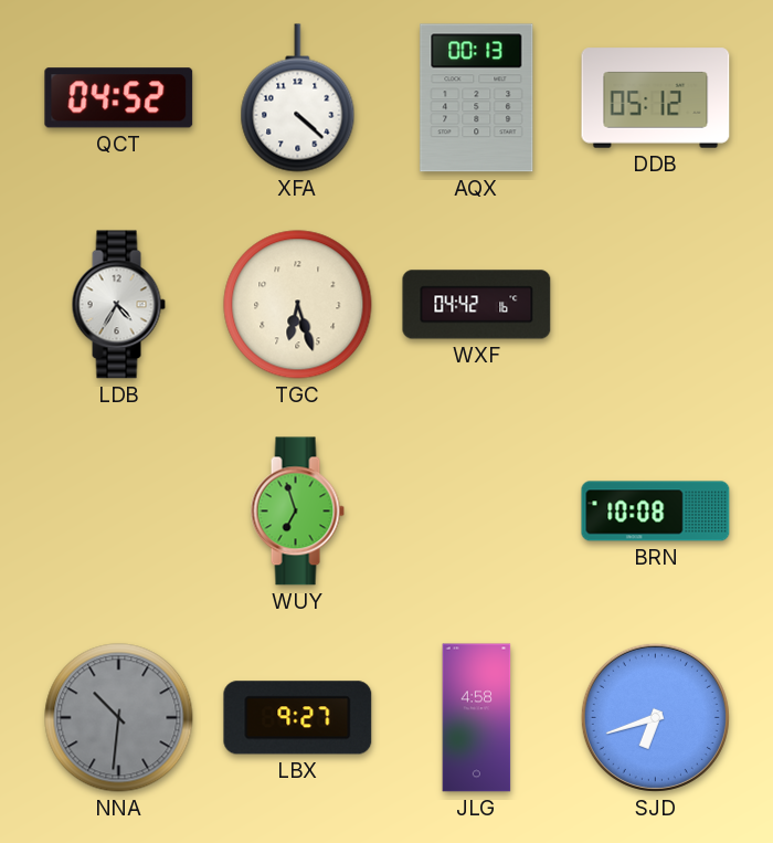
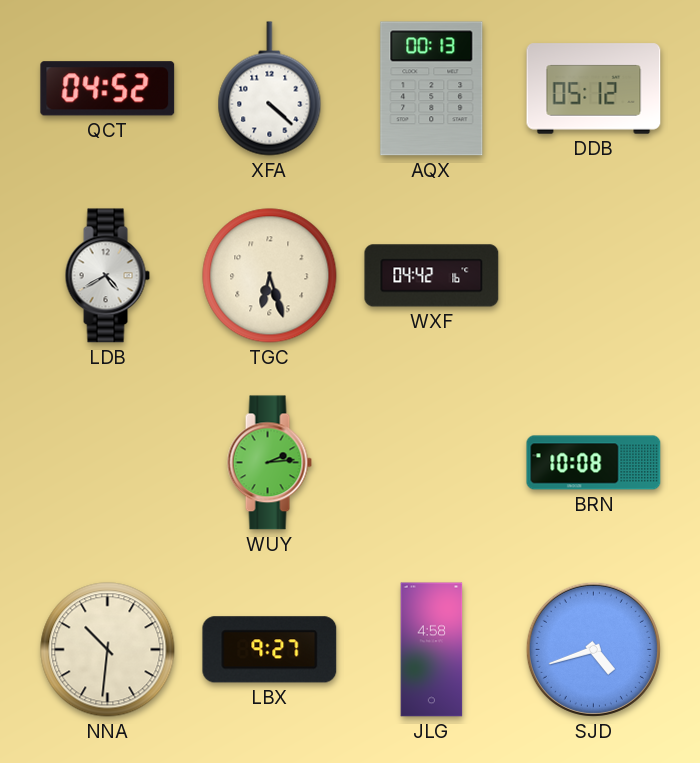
LDB: 4:35 -> 4:40
WUY: 6:57 -> 2:14
NNA dial: grey -> cream
SJD: 6:42 -> 4:42
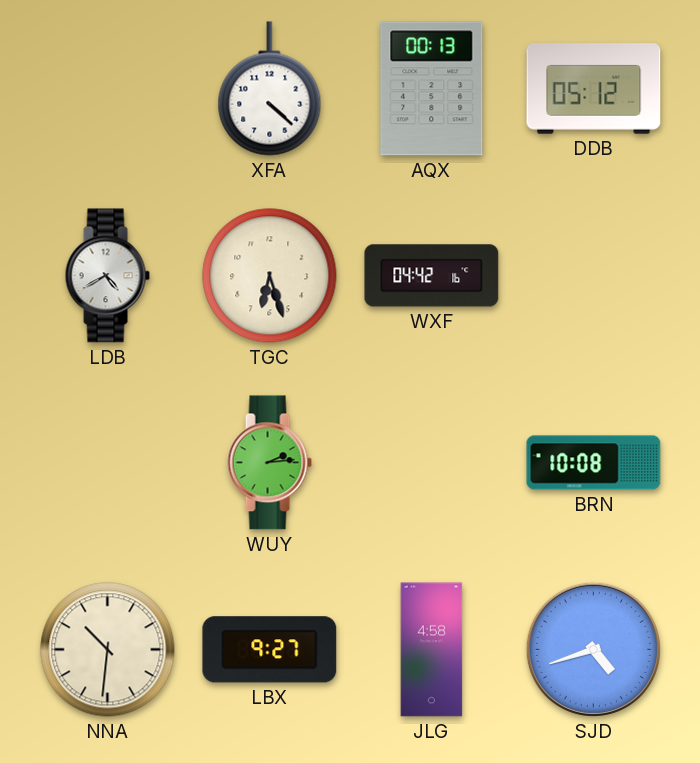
QCT: 04:52 -> none
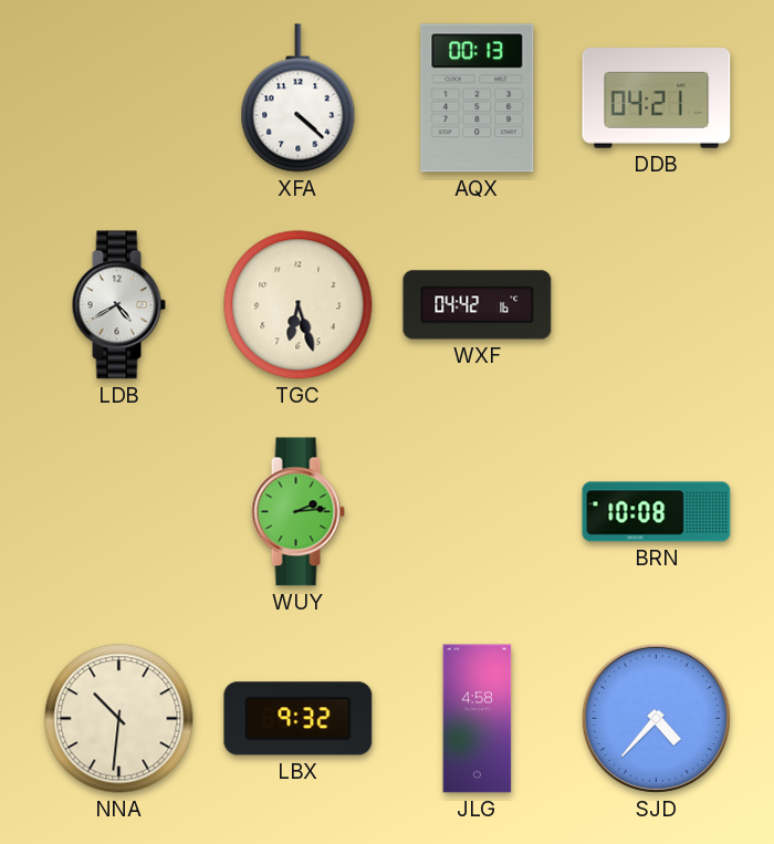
DDB: 05:12 -> 04:21
LBX: 9:27 -> 9:32
SJD: 4:42 -> 4:37
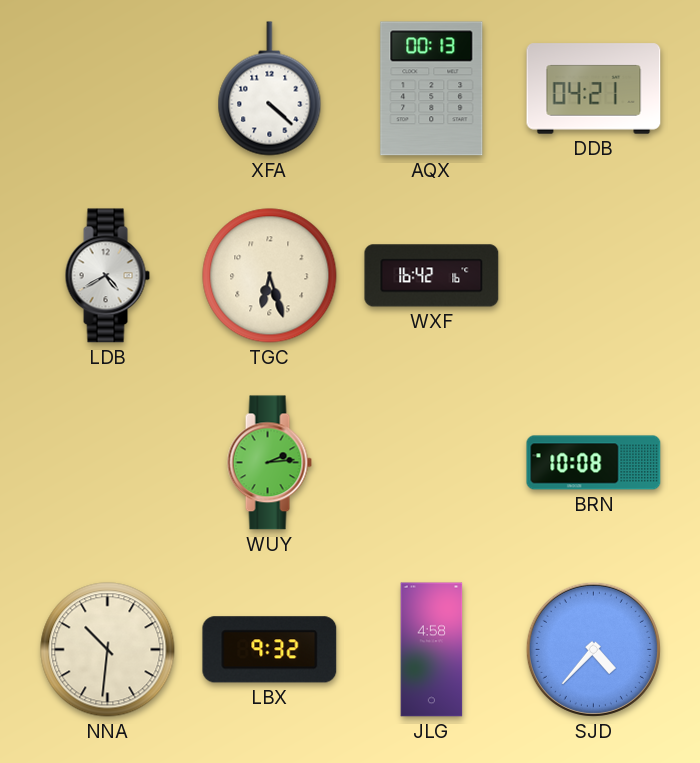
WXF: 04:42 -> 16:42
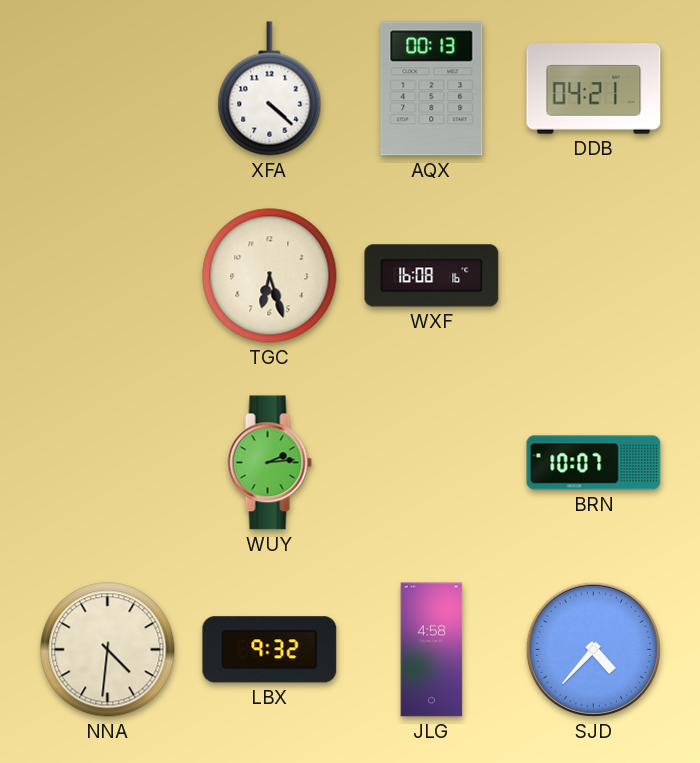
LDB: 4:40 -> none
WXF: 16:42 -> 16:08
BRN: 10:08 -> 10:07
NNA: 10:31 -> 4:31
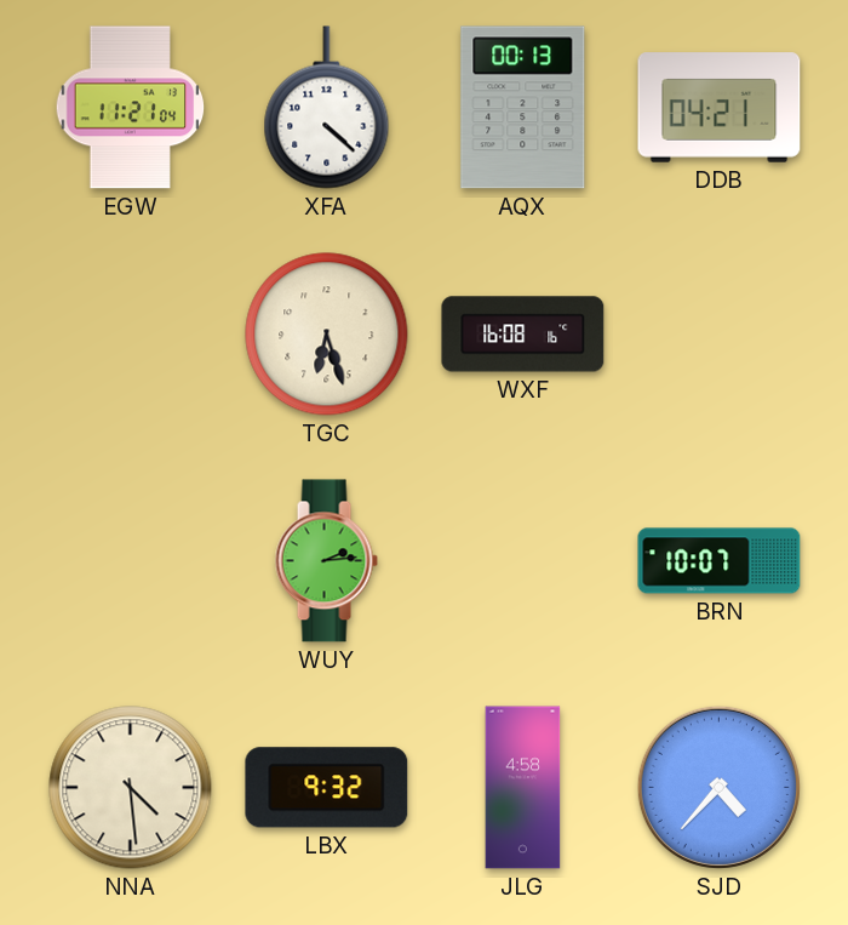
EGW: none -> 11:21
NNA: 4:31 -> 4:29
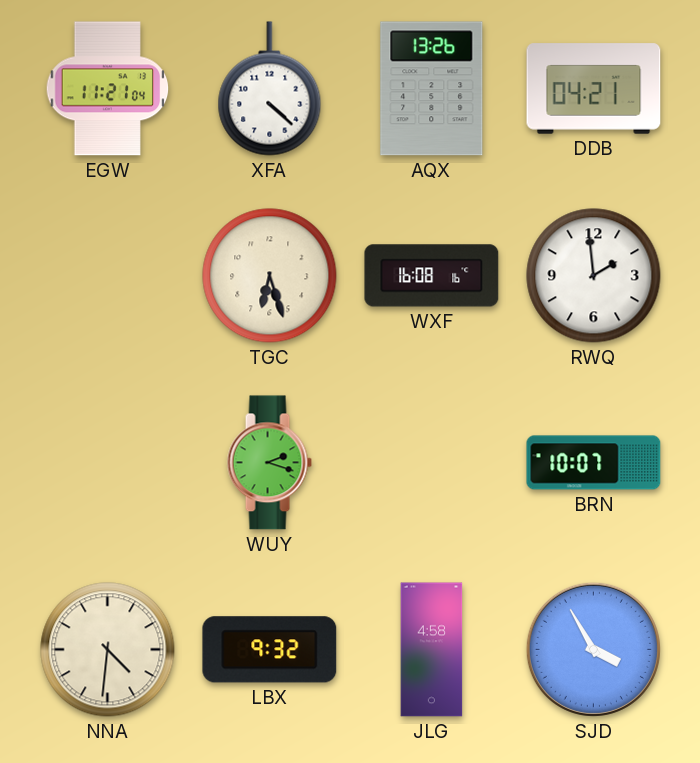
AQX: 00:13 -> 13:26
RWQ: none -> 1:59
WUY: 2:14 -> 2:18
NNA: 4:29 -> 4:31
SJD: 4:37 -> 3:55
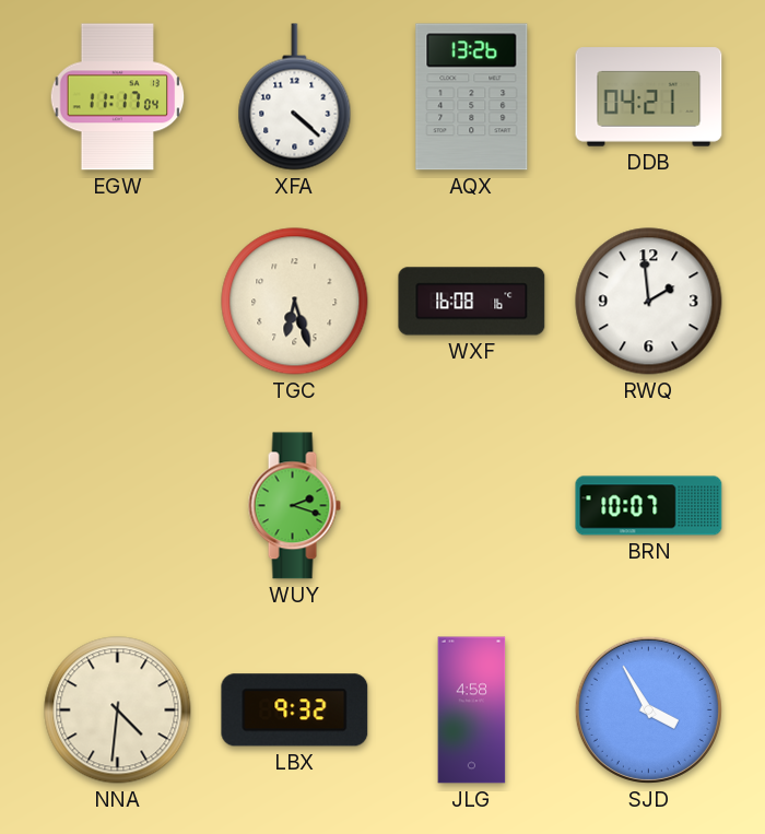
EGW: 11:21 -> 11:17
